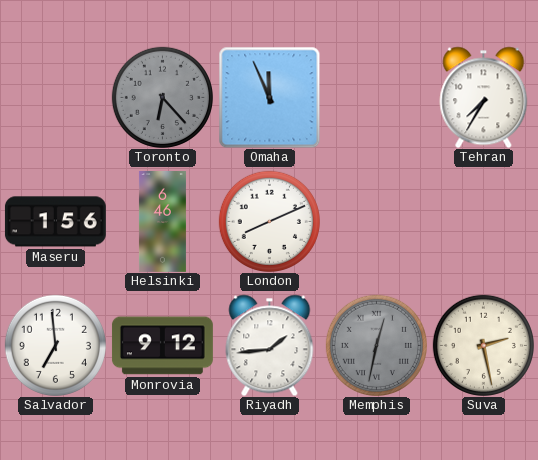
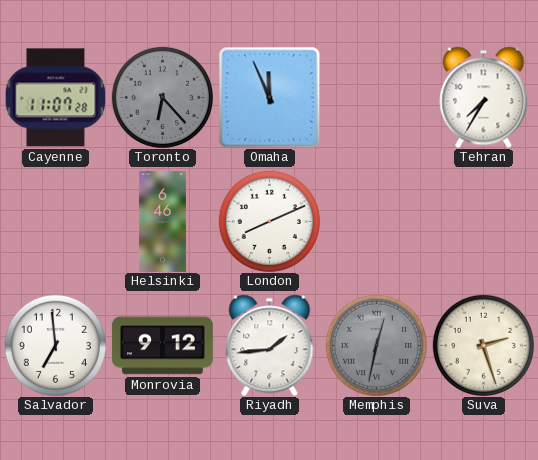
Cayenne: none -> 11:07
Maseru: 1:56 -> none
Suva: 2:28 -> 2:27
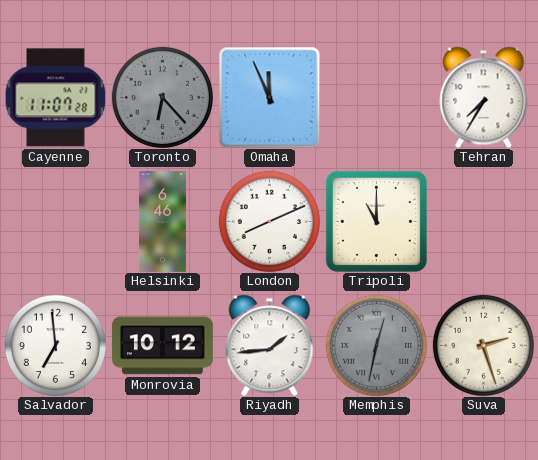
Tripoli: none -> 11:00
Monrovia: 9:12 -> 10:12
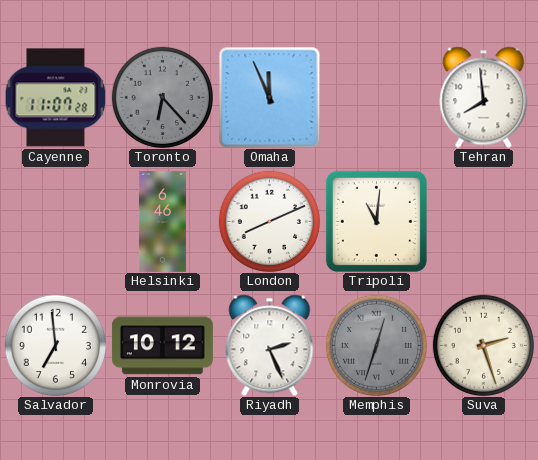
Tehran: 7:35 -> 7:59
Tripoli: 11:00 -> 11:01
Riyadh: 1:44 -> 2:26
Memphis: 12:32 -> 12:33
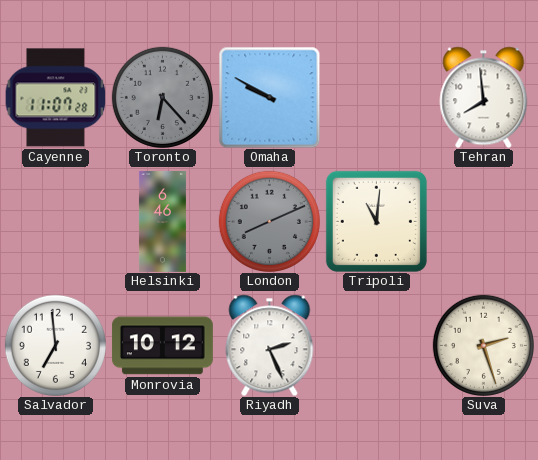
Omaha: 11:56 -> 9:50
London dial: white -> grey
Memphis: 12:33 -> none
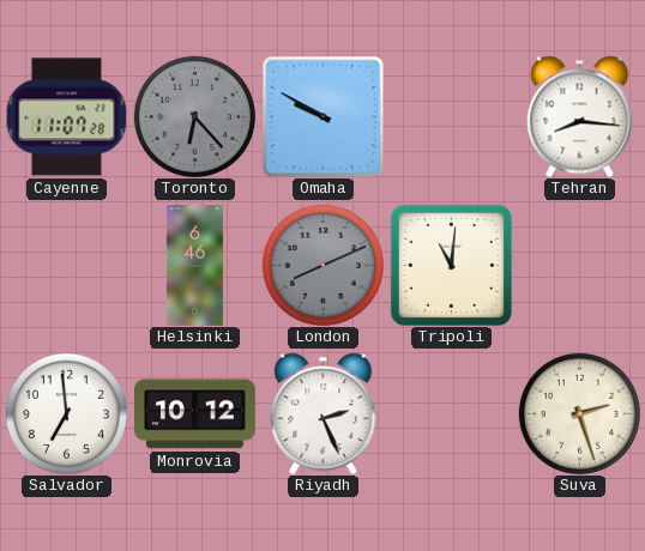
Tehran: 7:59 -> 8:16
